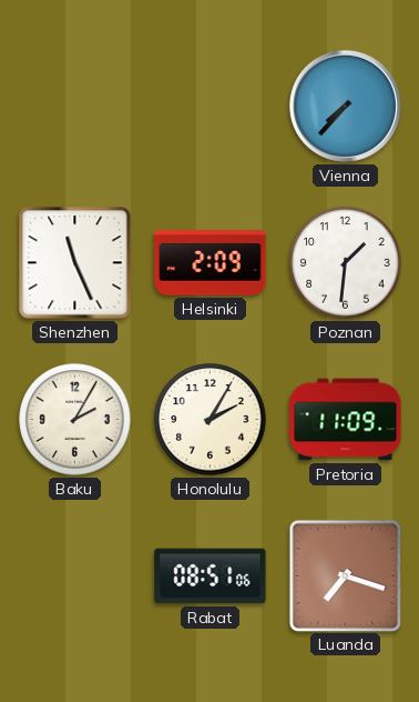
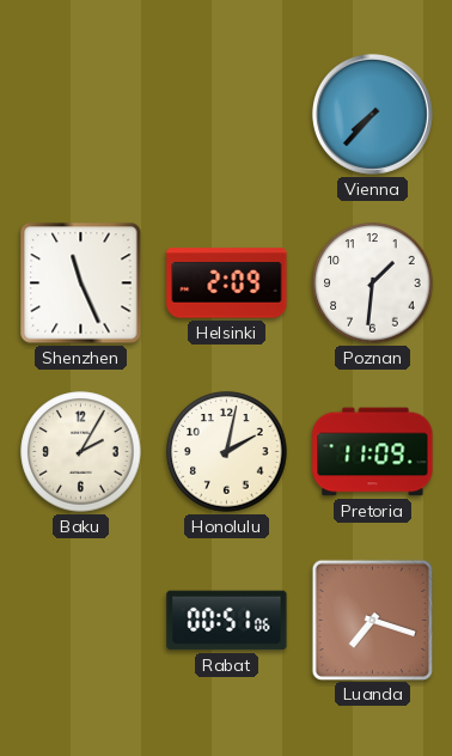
Honolulu: 2:05 -> 2:02
Rabat: 08:51 -> 00:51
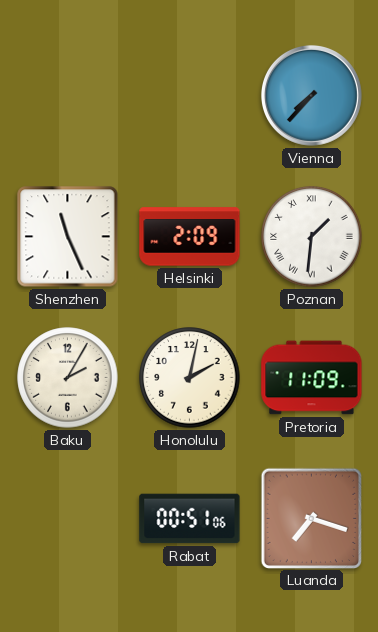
Poznan numerals: Arabic -> Roman
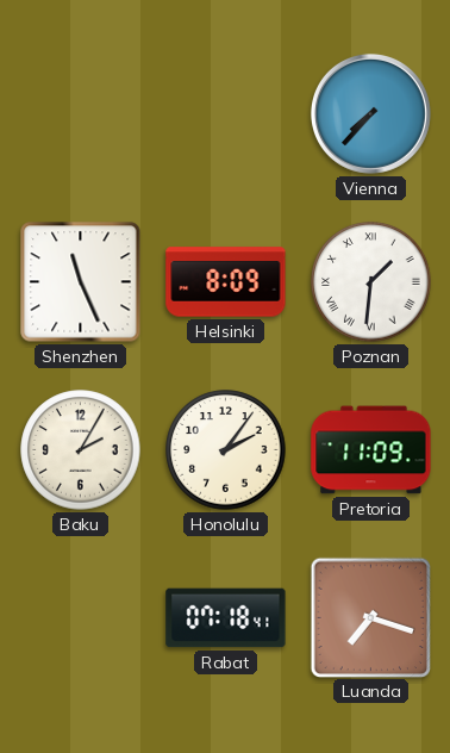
Helsinki: 2:09 -> 8:09
Honolulu: 2:02 -> 2:06
Rabat: 00:51 -> 07:18
